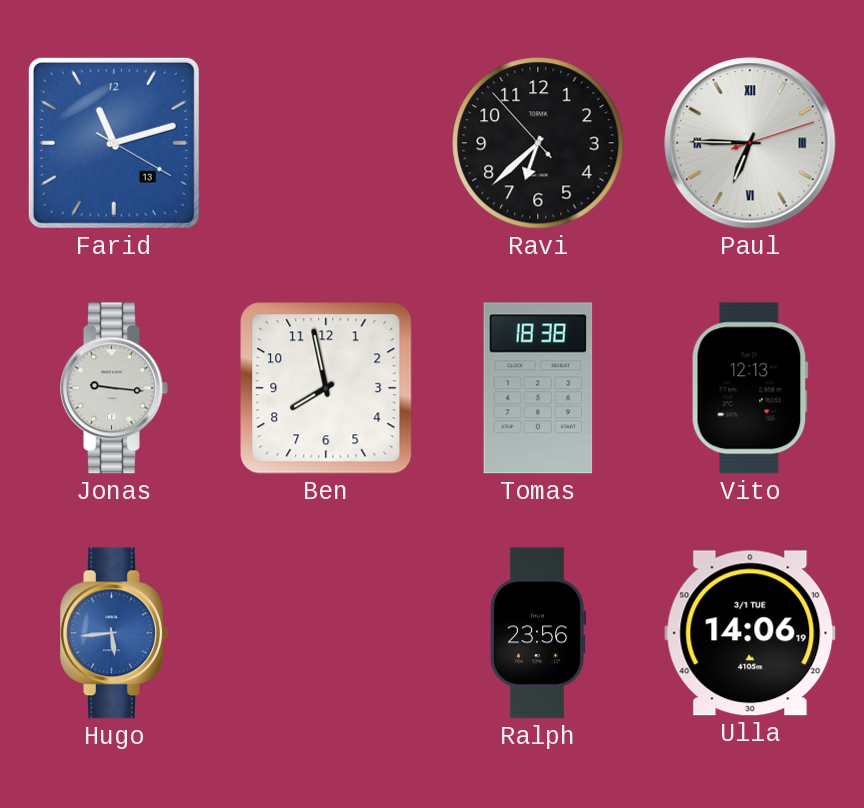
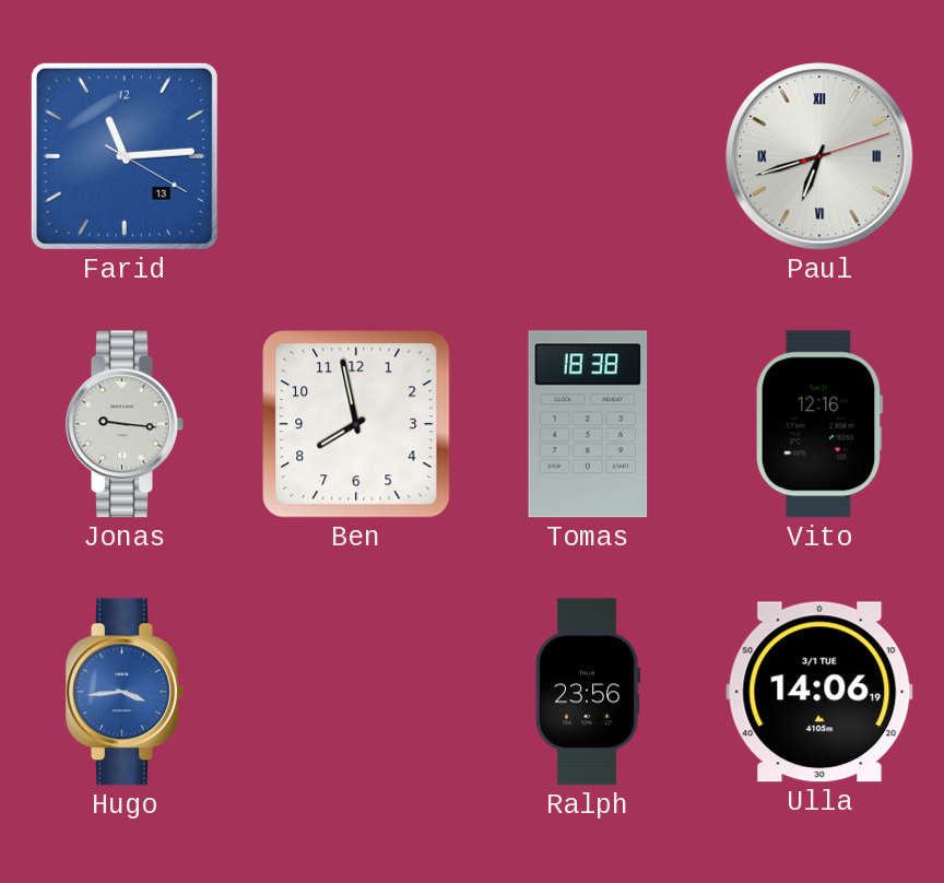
Farid: 11:12 -> 11:14
Ravi: 6:37 -> none
Paul: 6:45 -> 6:42
Vito: 12:13 -> 12:16
Hugo: 5:44 -> 3:44
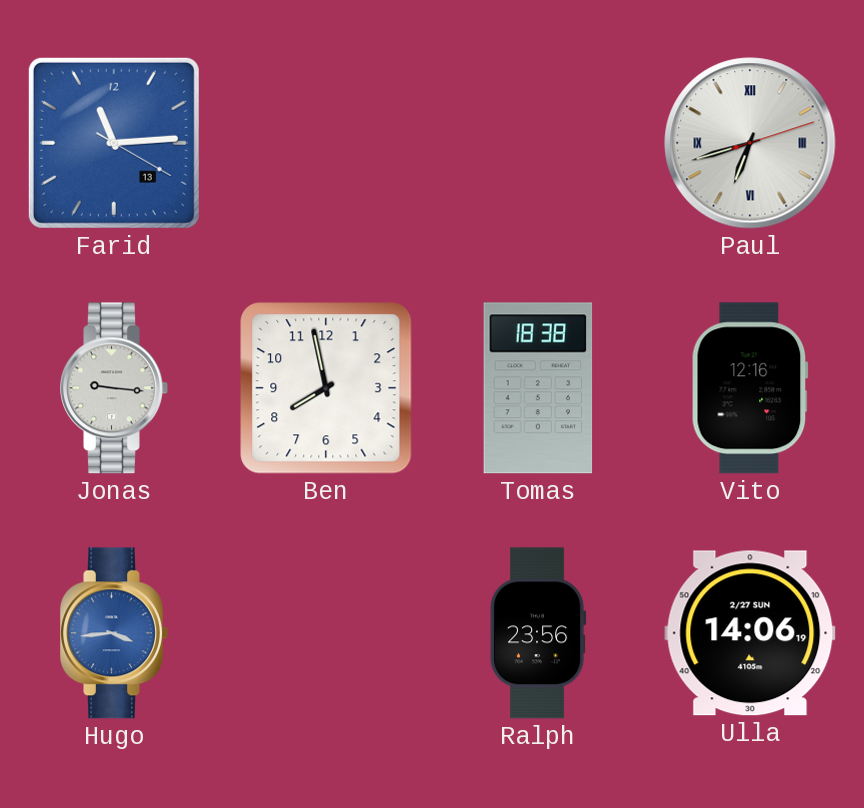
Ulla date: 3/1 TUE -> 2/27 SUN
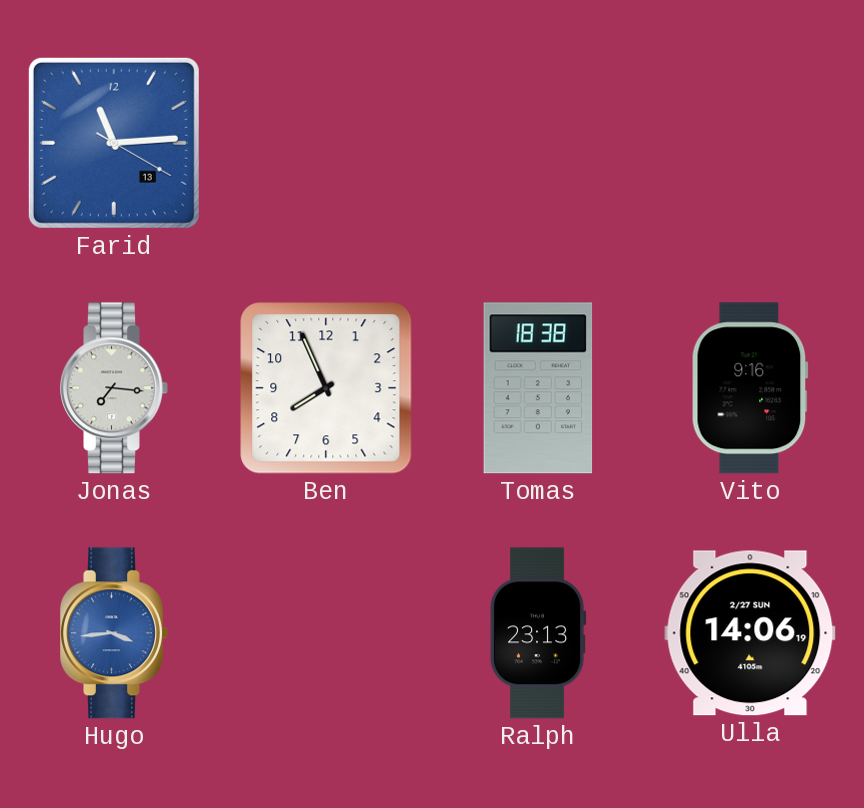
Paul: 6:42 -> none
Jonas: 9:16 -> 7:16
Ben: 7:58 -> 7:56
Vito: 12:16 -> 9:16
Ralph: 23:56 -> 23:13
